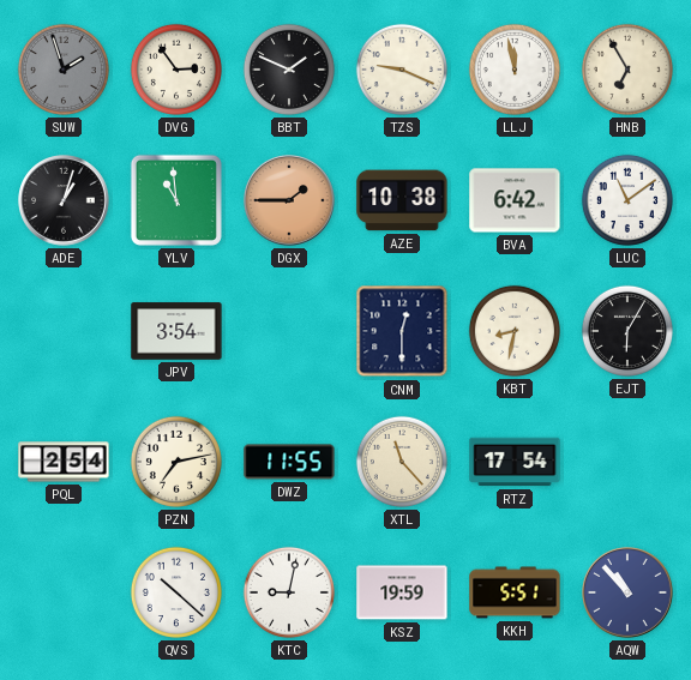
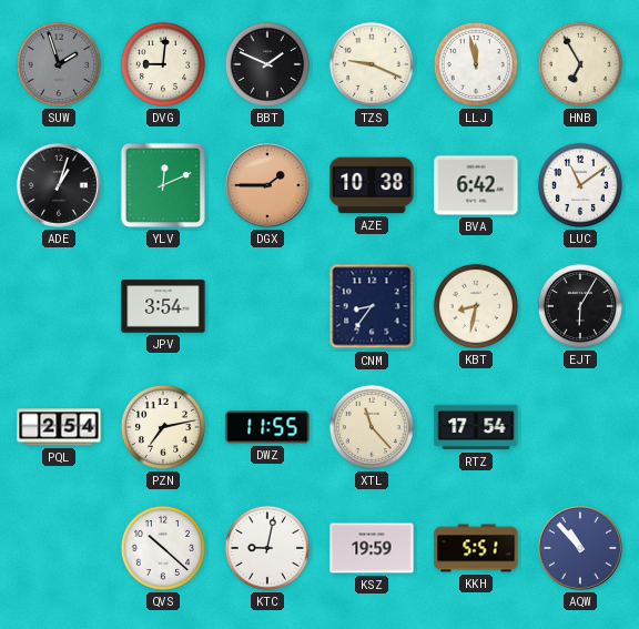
DVG: 2:54 -> 9:01
YLV: 10:59 -> 12:11
CNM: 12:30 -> 8:36
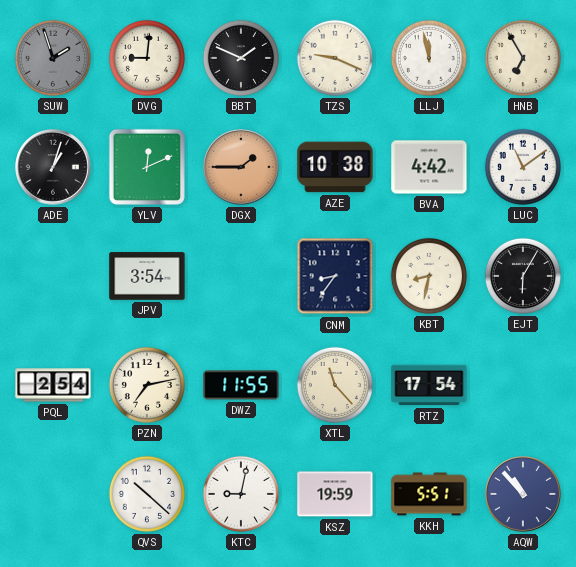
BVA: 6:42 -> 4:42
